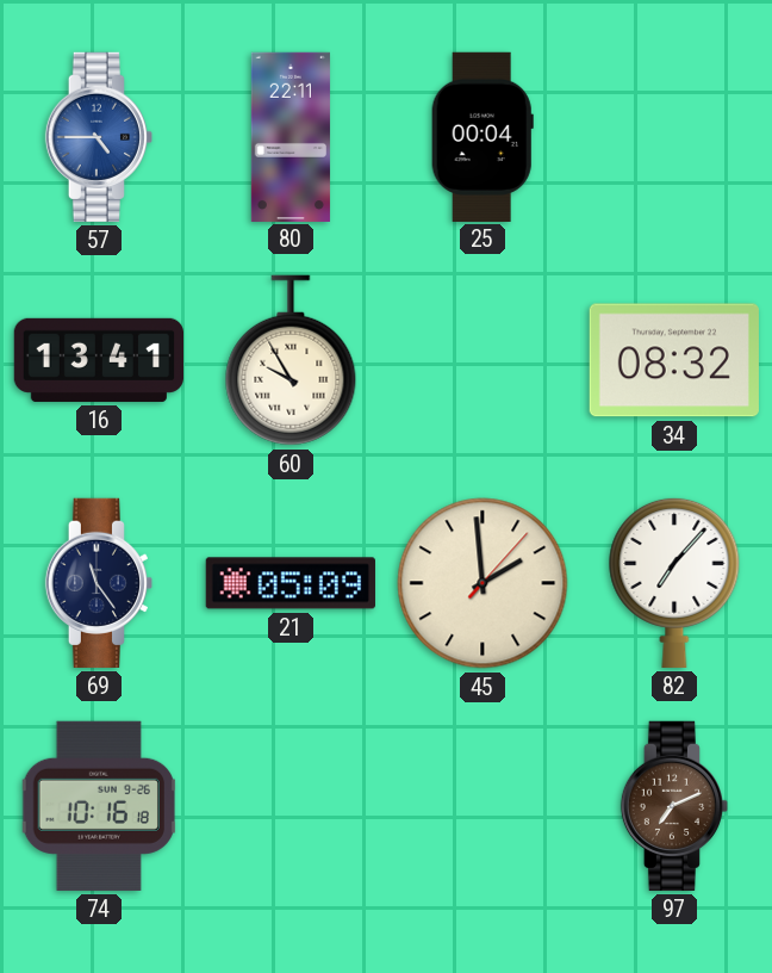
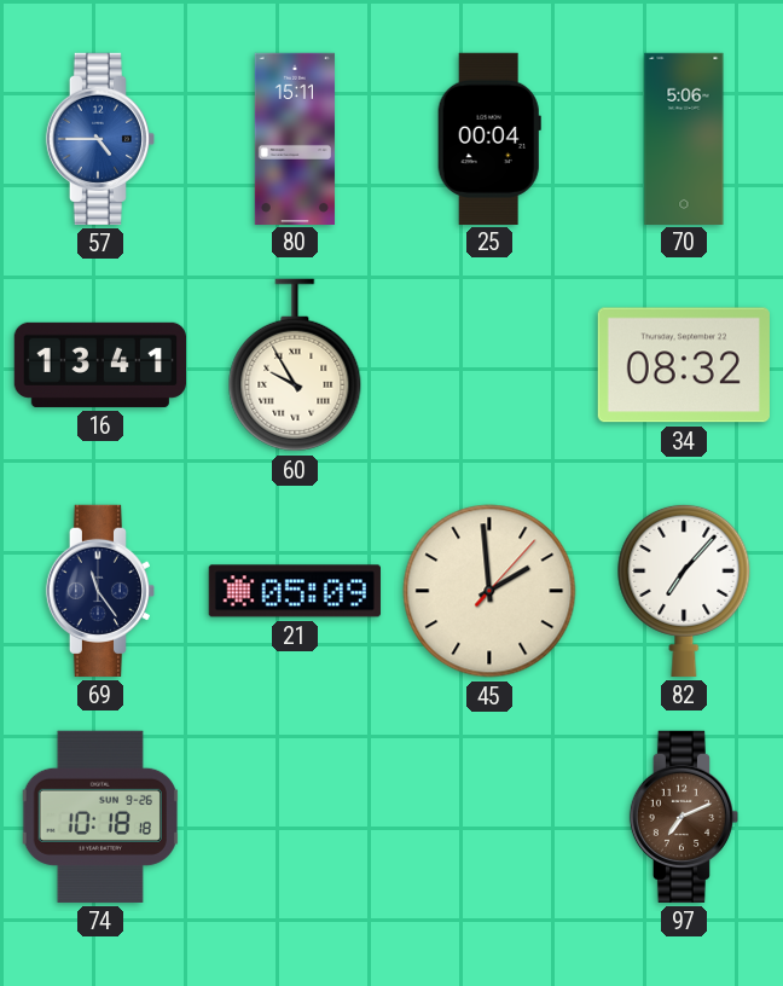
80: 22:11 -> 15:11
70: none -> 5:06
74: 10:16 -> 10:18
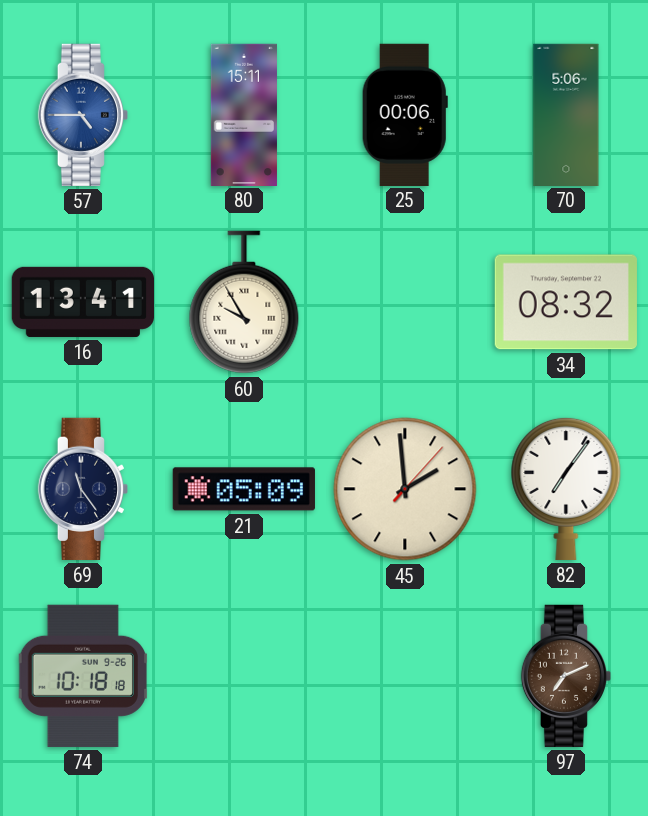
25: 00:04 -> 00:06
82: 7:07 -> 7:06
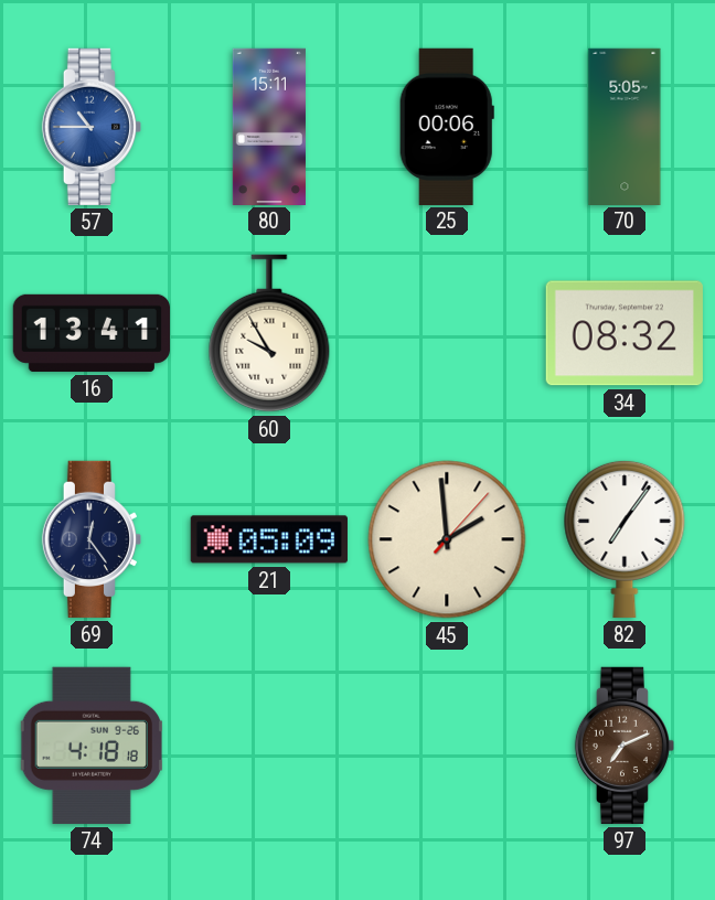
57: 4:45 -> 10:45
70: 5:06 -> 5:05
69: 11:24 -> 12:24
74: 10:18 -> 4:18
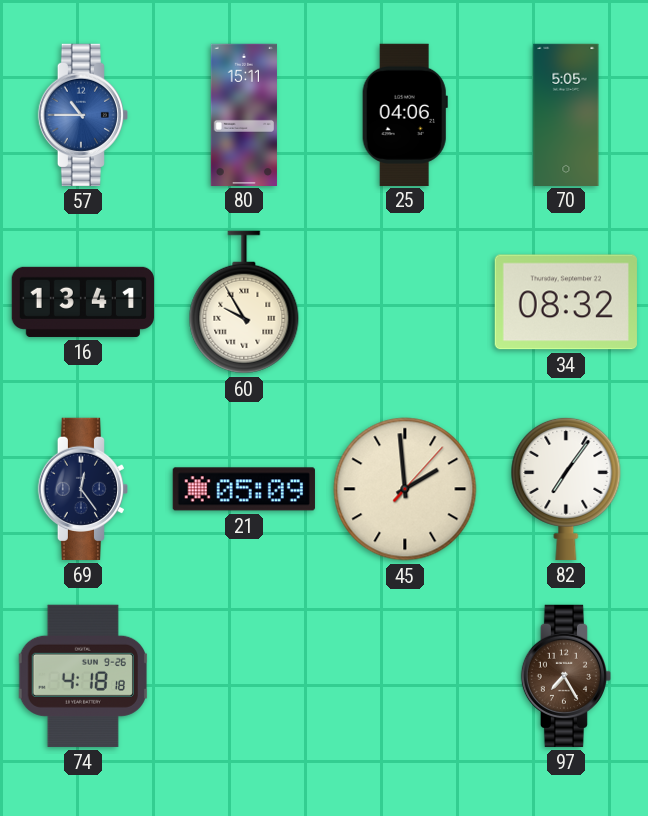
25: 00:06 -> 04:06
97: 7:11 -> 7:25
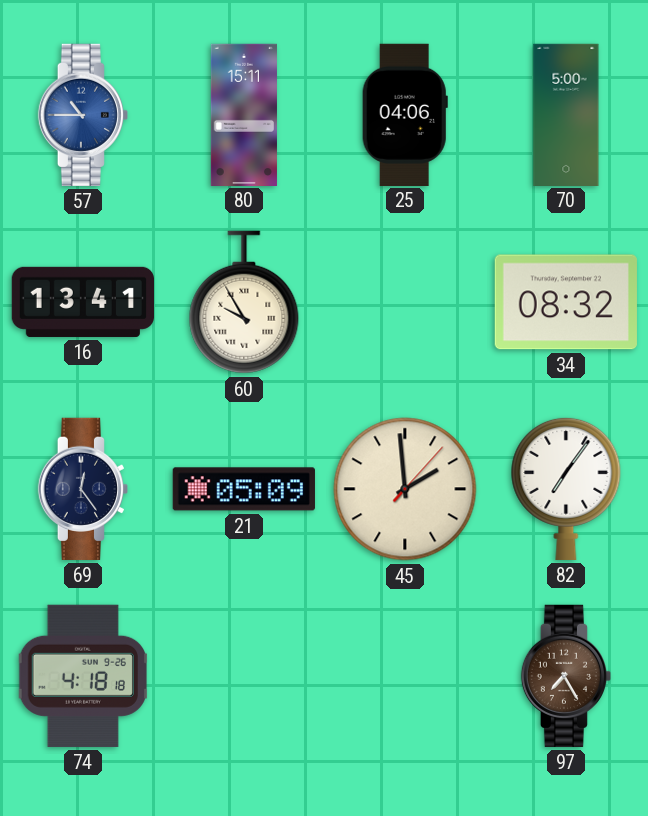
70: 5:05 -> 5:00
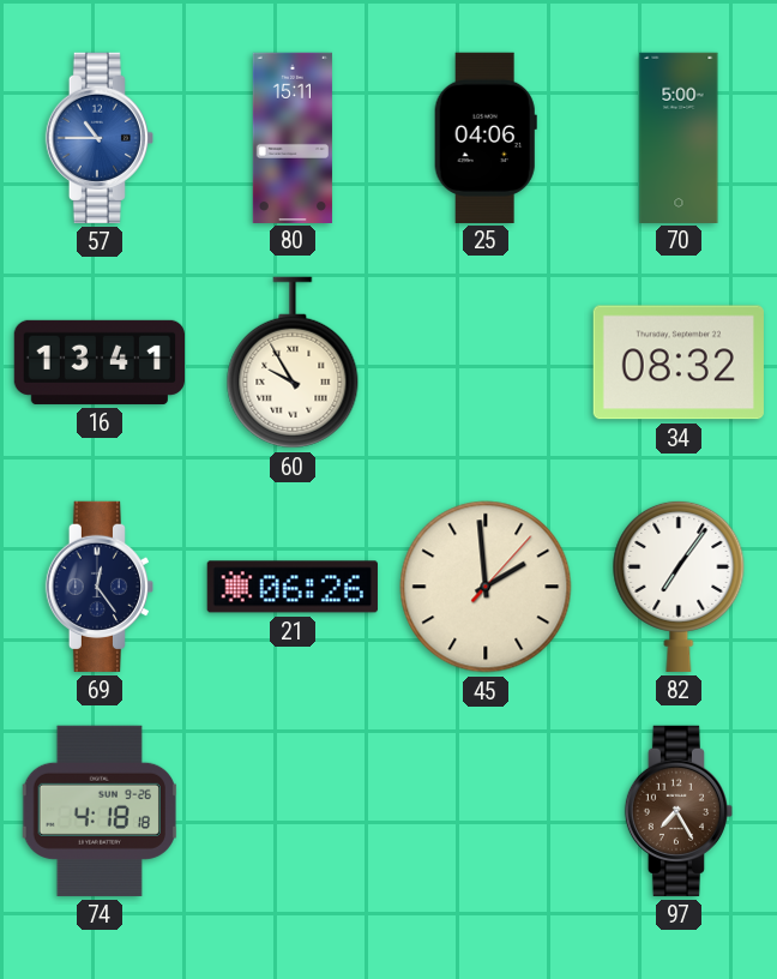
21: 05:09 -> 06:26
